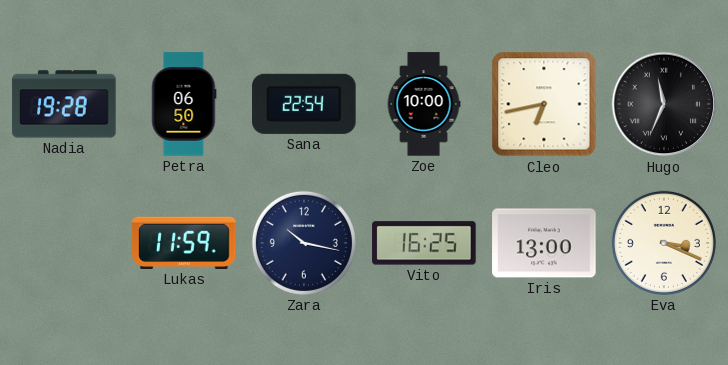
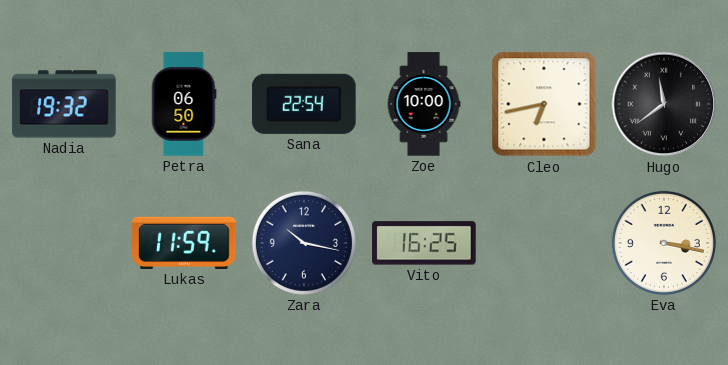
Nadia: 19:28 -> 19:32
Hugo: 11:34 -> 11:39
Iris: 13:00 -> none
Eva: 3:19 -> 3:17
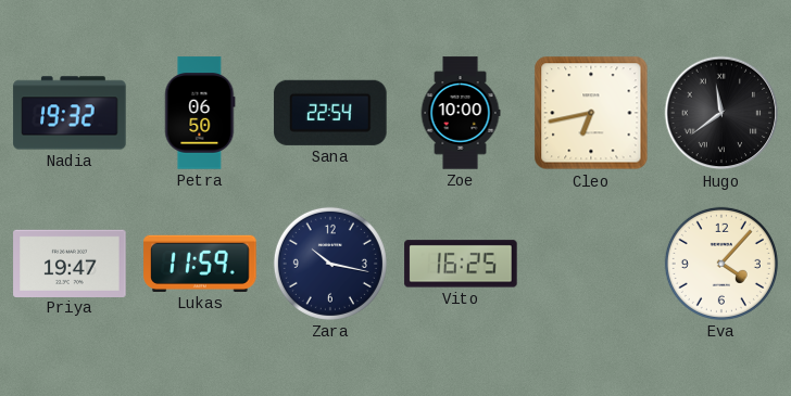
Priya: none -> 19:47
Eva: 3:17 -> 4:07
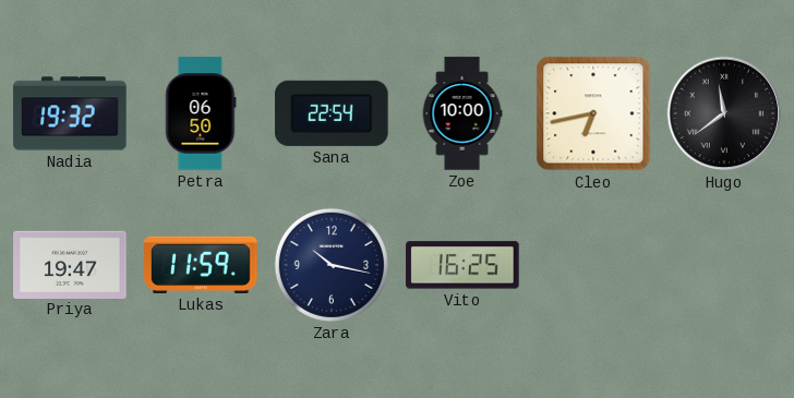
Eva: 4:07 -> none
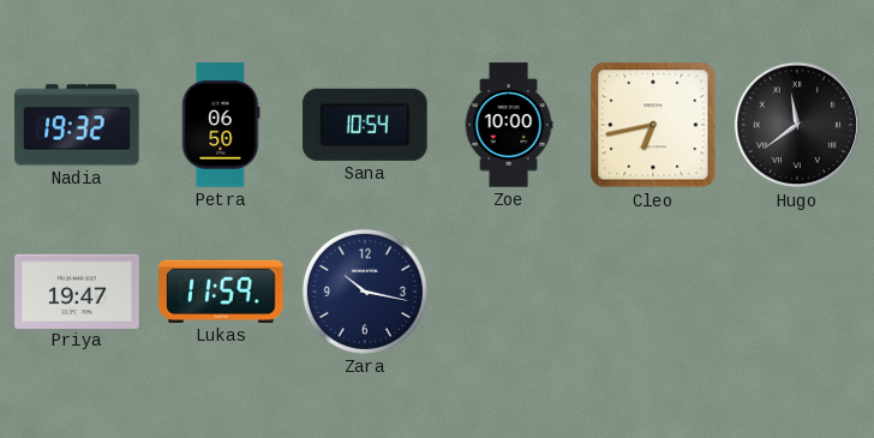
Sana: 22:54 -> 10:54
Vito: 16:25 -> none
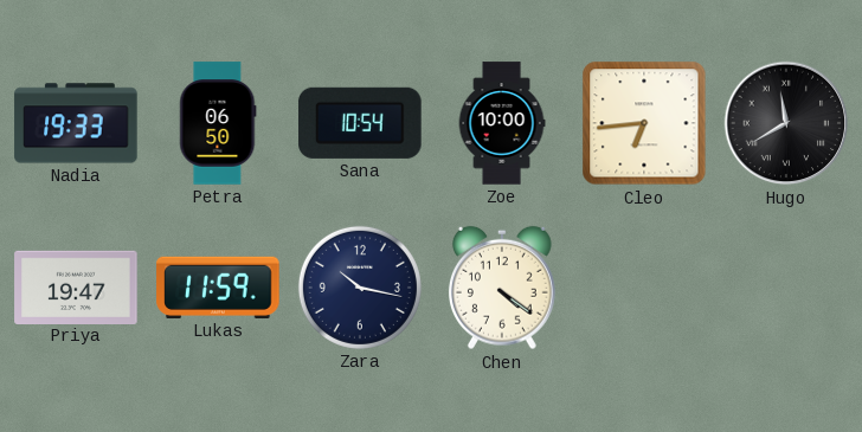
Nadia: 19:32 -> 19:33
Cleo: 6:43 -> 6:44
Hugo: 11:39 -> 11:40
Chen: none -> 4:21
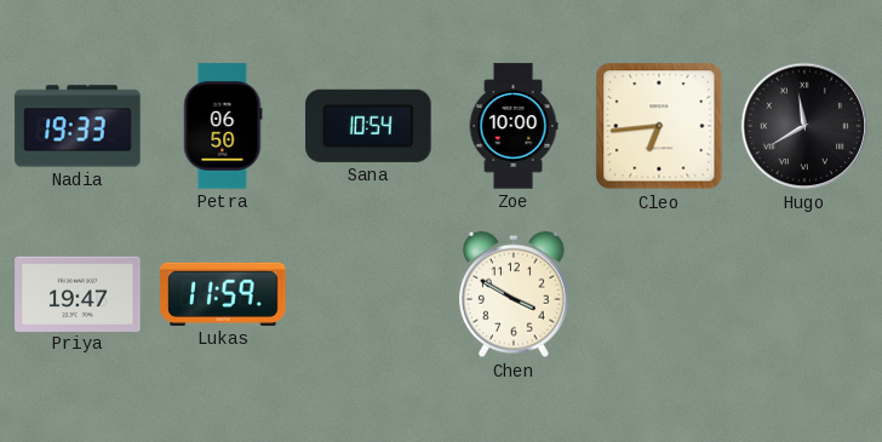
Zara: 10:17 -> none
Chen: 4:21 -> 3:50
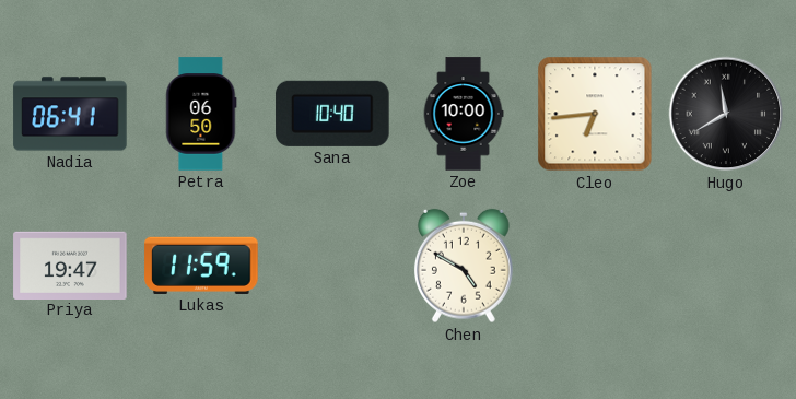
Nadia: 19:33 -> 06:41
Sana: 10:54 -> 10:40
Chen: 3:50 -> 4:50
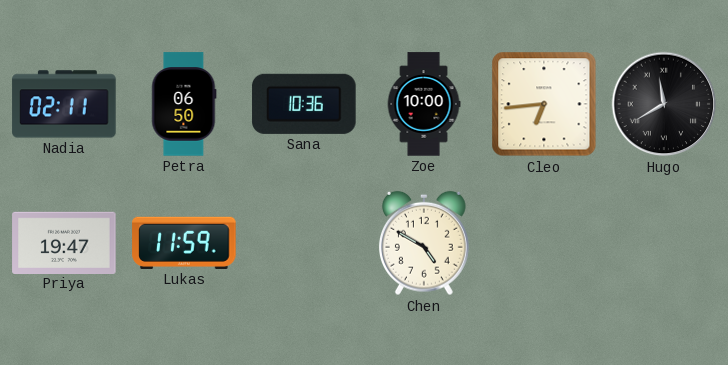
Nadia: 06:41 -> 02:11
Sana: 10:40 -> 10:36
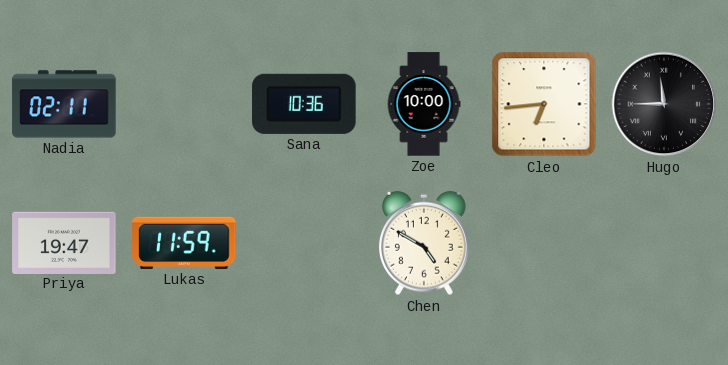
Petra: 06:50 -> none
Hugo: 11:40 -> 11:45
